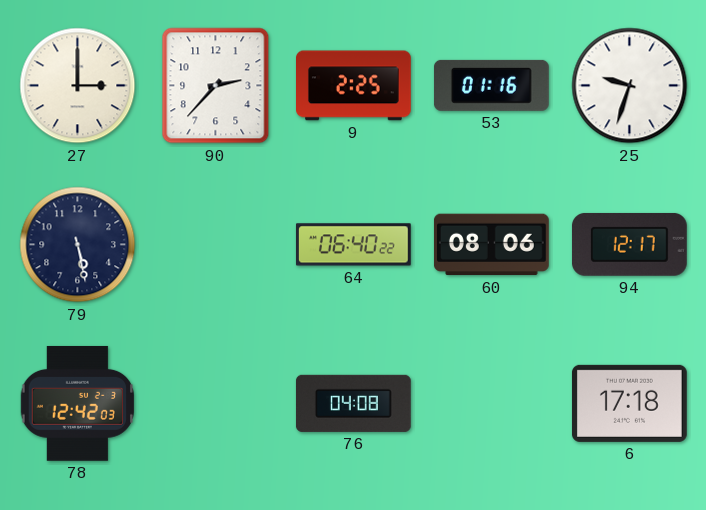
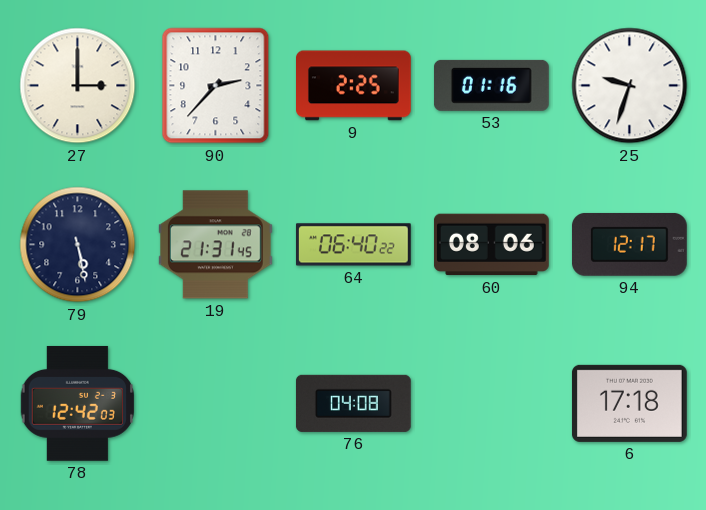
19: none -> 21:31
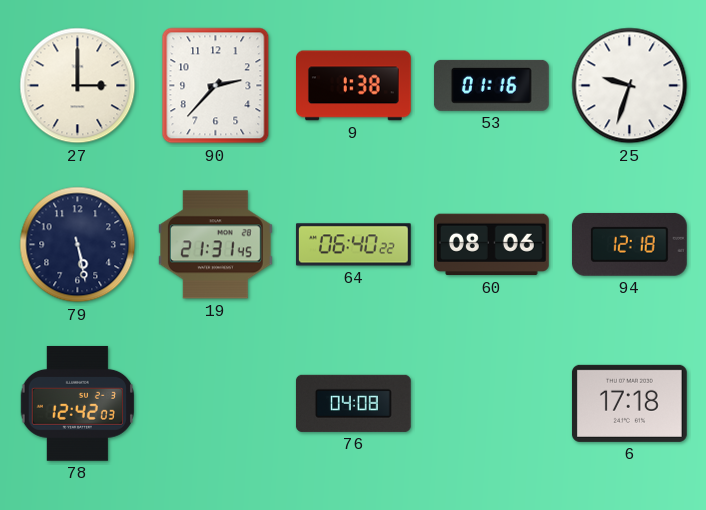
9: 2:25 -> 1:38
94: 12:17 -> 12:18
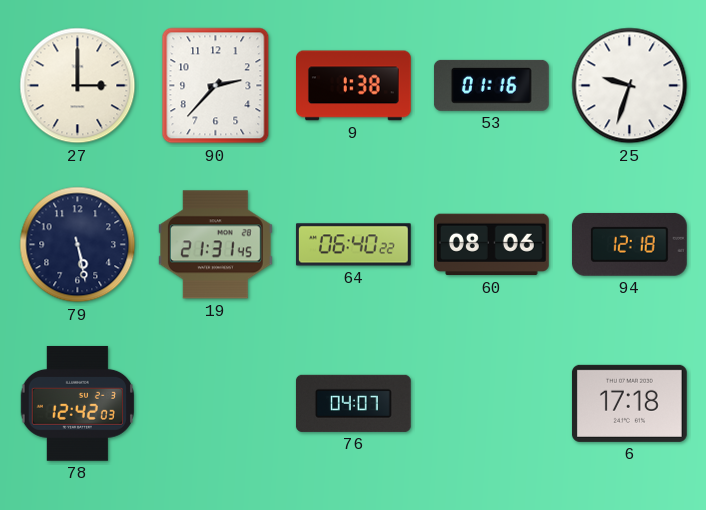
76: 04:08 -> 04:07
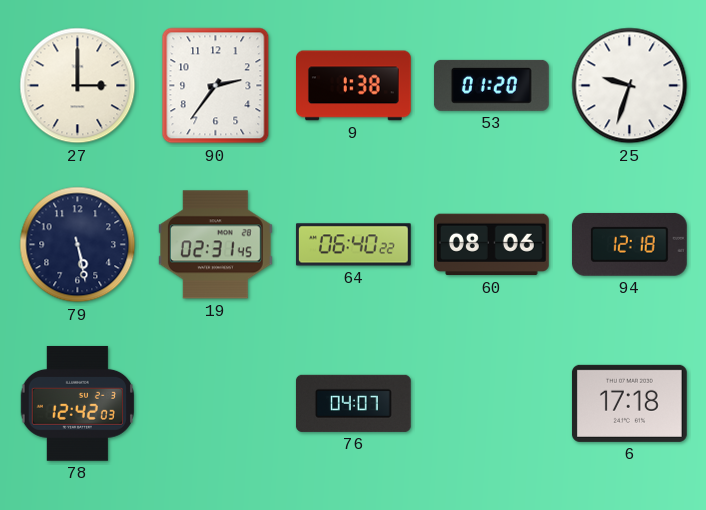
90: 2:37 -> 2:36
53: 01:16 -> 01:20
19: 21:31 -> 02:31
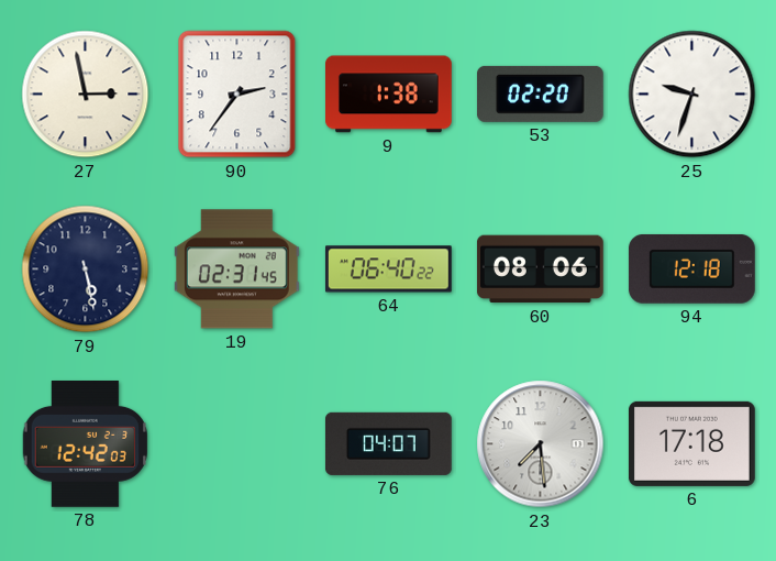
27: 3:00 -> 2:58
53: 01:20 -> 02:20
23: none -> 7:29
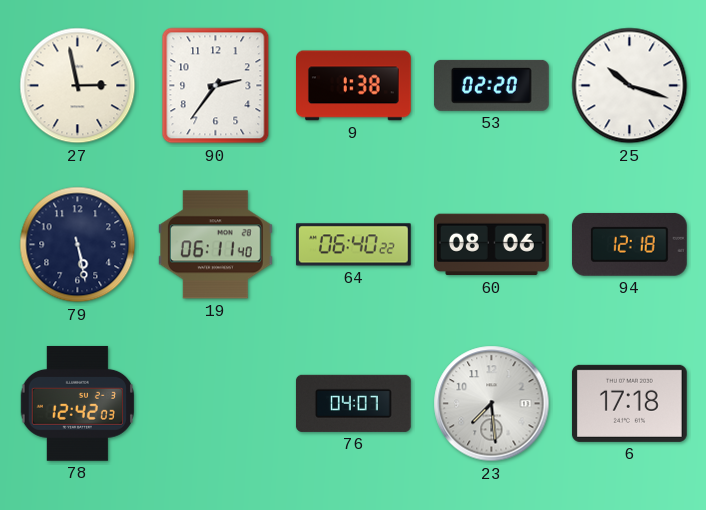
25: 9:33 -> 10:18
19: 02:31 -> 06:11
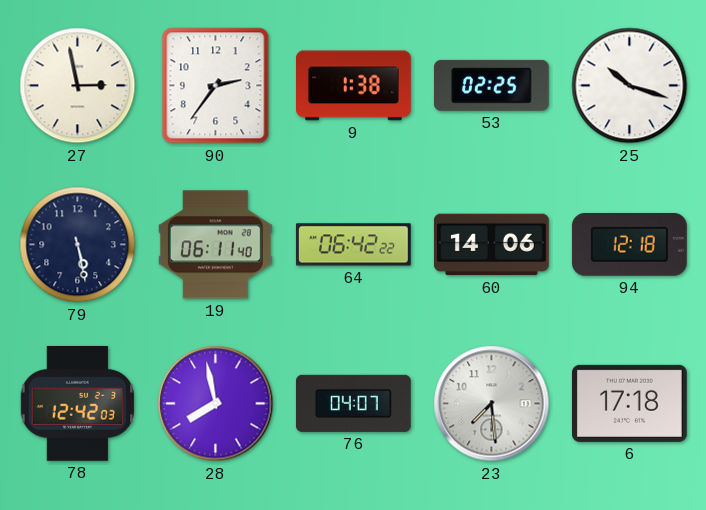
53: 02:20 -> 02:25
64: 06:40 -> 06:42
60: 08:06 -> 14:06
28: none -> 7:58
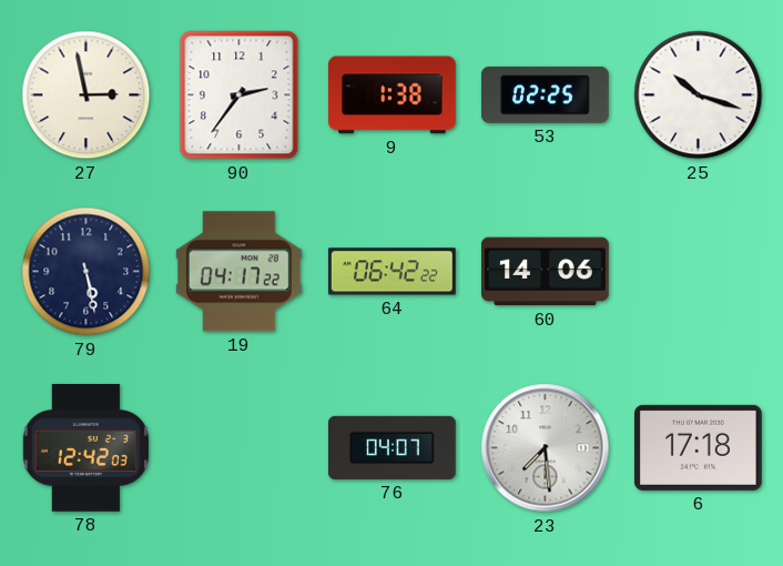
19: 06:11 -> 04:17
94: 12:18 -> none
28: 7:58 -> none
